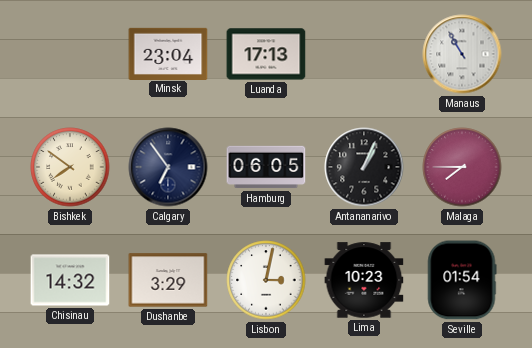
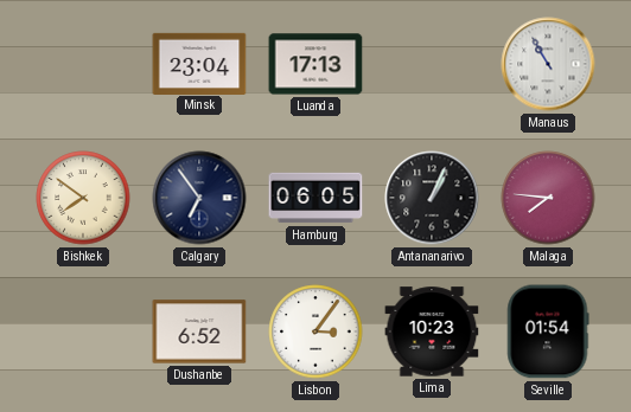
Malaga: 7:45 -> 7:46
Chisinau: 14:32 -> none
Dushanbe: 3:29 -> 6:52
Lisbon: 3:02 -> 3:06
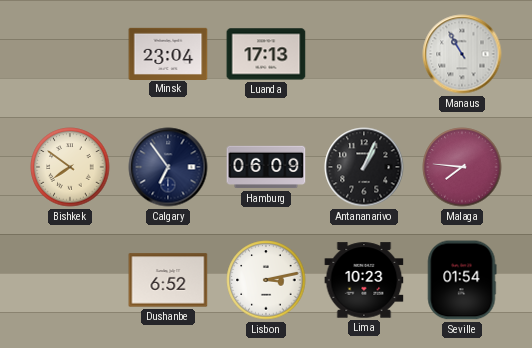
Hamburg: 06:05 -> 06:09
Lisbon: 3:06 -> 3:13
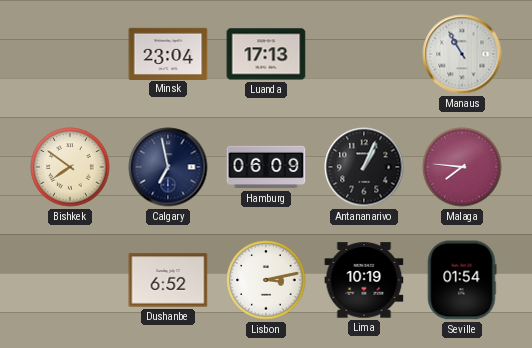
Calgary: 6:54 -> 6:58
Lima: 10:23 -> 10:19
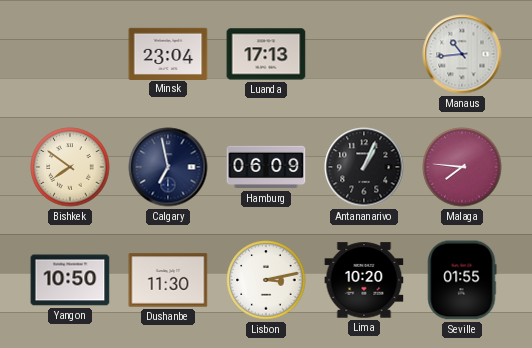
Manaus: 10:55 -> 10:44
Yangon: none -> 10:50
Dushanbe: 6:52 -> 11:30
Lima: 10:19 -> 10:20
Seville: 01:54 -> 01:55
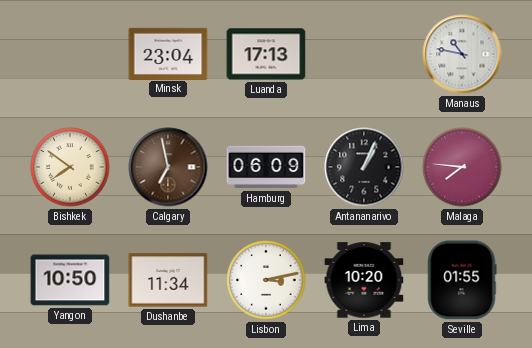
Manaus: 10:44 -> 10:47
Calgary dial: navy -> brown
Dushanbe: 11:30 -> 11:34
